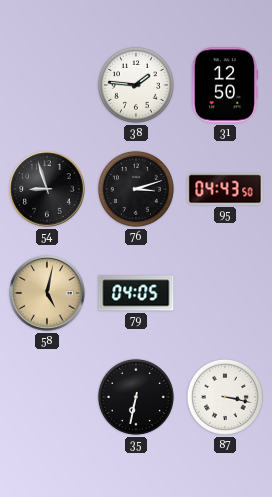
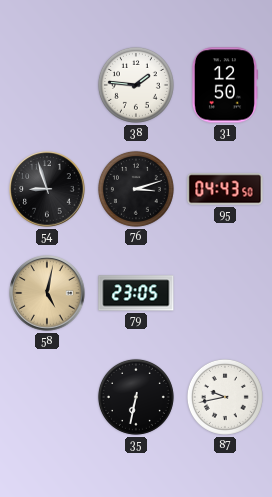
79: 04:05 -> 23:05
87: 3:17 -> 9:43
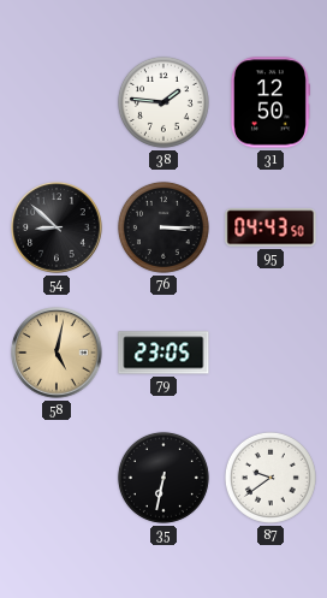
54: 8:57 -> 8:52
76: 3:12 -> 3:15
87: 9:43 -> 9:39
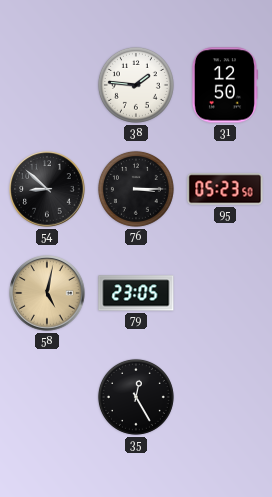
95: 04:43 -> 05:23
35: 6:32 -> 12:25
87: 9:39 -> none
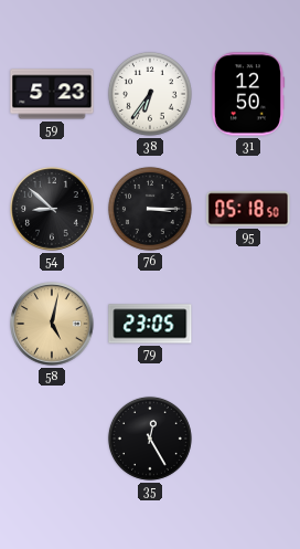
59: none -> 5:23
38: 1:46 -> 6:36
95: 05:23 -> 05:18
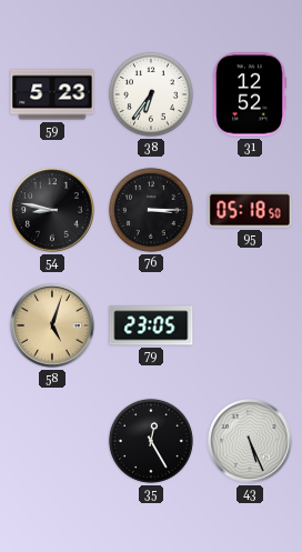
31: 12:50 -> 12:52
54: 8:52 -> 8:47
58: 5:02 -> 5:03
43: none -> 5:26
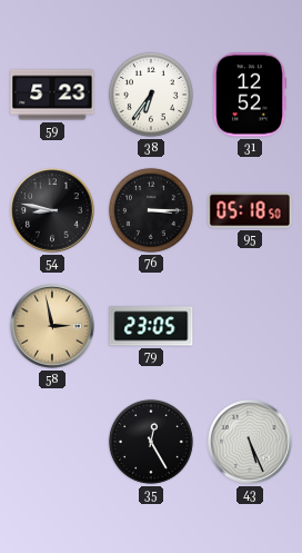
58: 5:03 -> 2:58
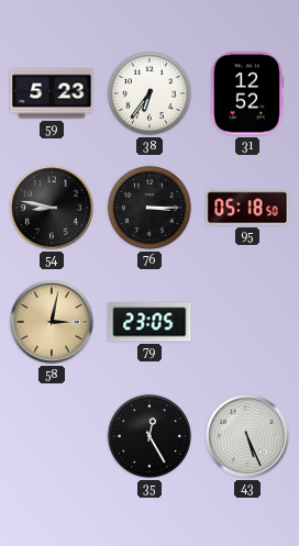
58: 2:58 -> 3:02
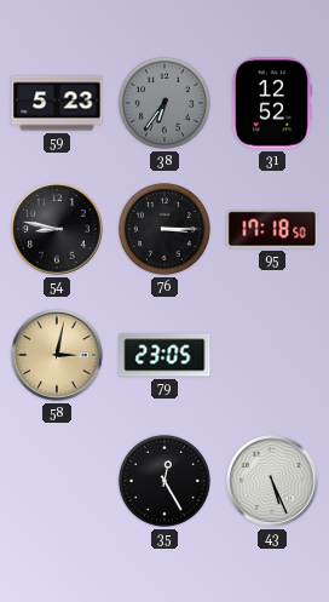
38 dial: white -> grey
95: 05:18 -> 17:18
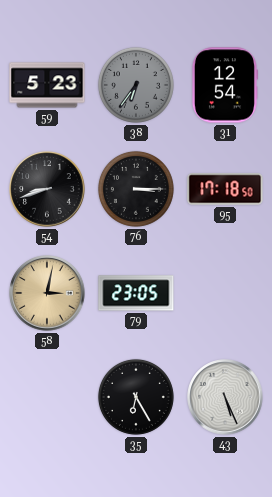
31: 12:52 -> 12:54
54: 8:47 -> 8:42
35: 12:25 -> 6:25
